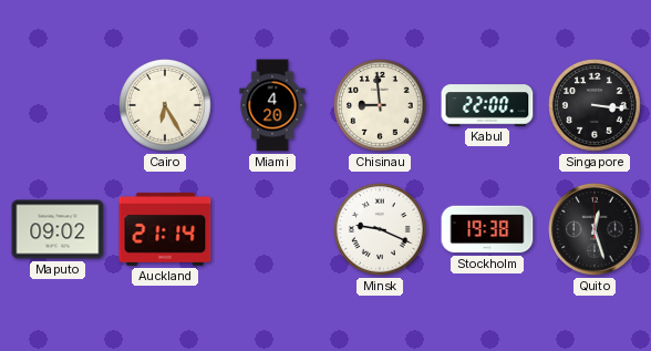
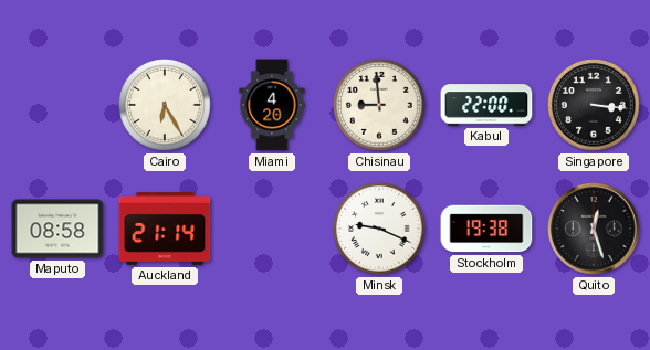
Maputo: 09:02 -> 08:58
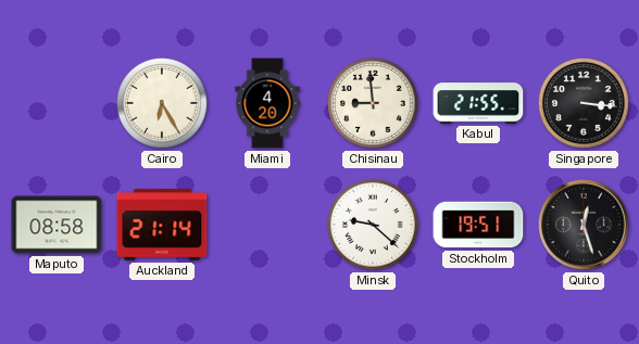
Kabul: 22:00 -> 21:55
Minsk: 9:19 -> 9:22
Stockholm: 19:38 -> 19:51
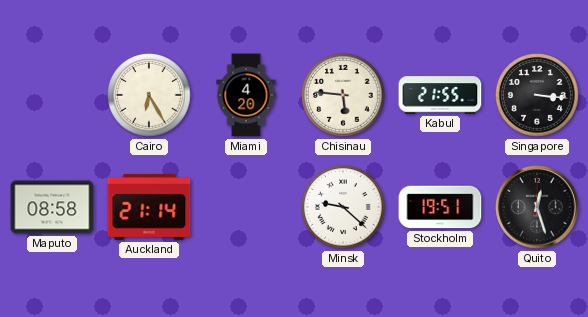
Chisinau: 8:59 -> 5:46
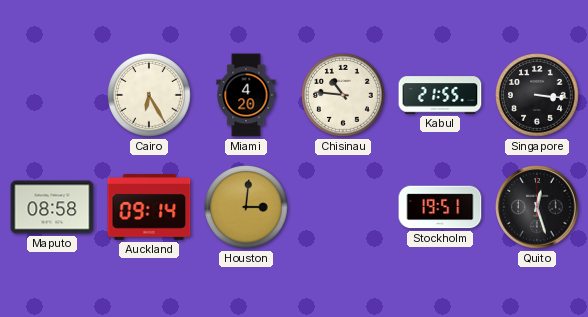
Chisinau: 5:46 -> 10:46
Auckland: 21:14 -> 09:14
Houston: none -> 3:01
Minsk: 9:22 -> none
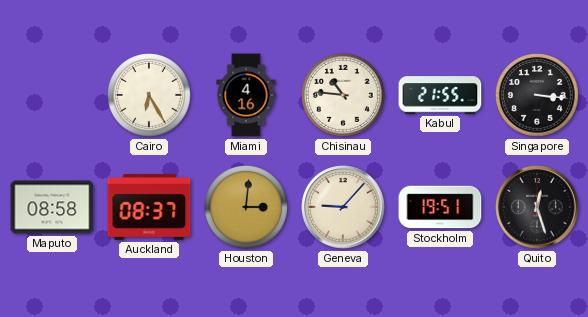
Miami: 4:20 -> 4:16
Auckland: 09:14 -> 08:37
Geneva: none -> 9:07
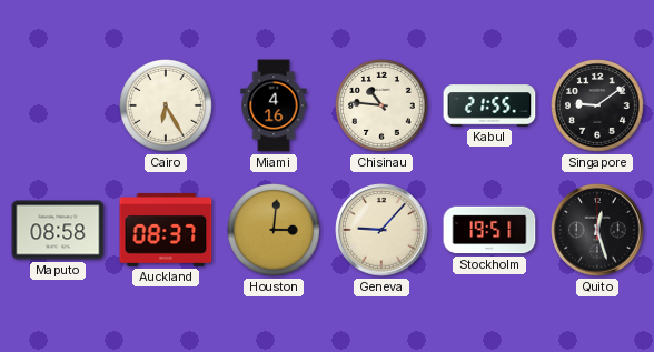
Singapore: 3:16 -> 9:09
